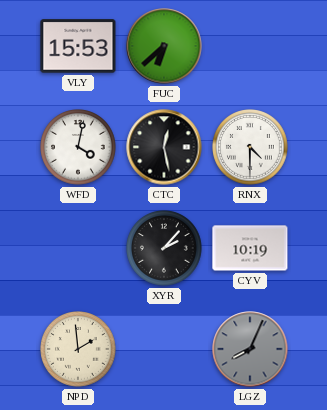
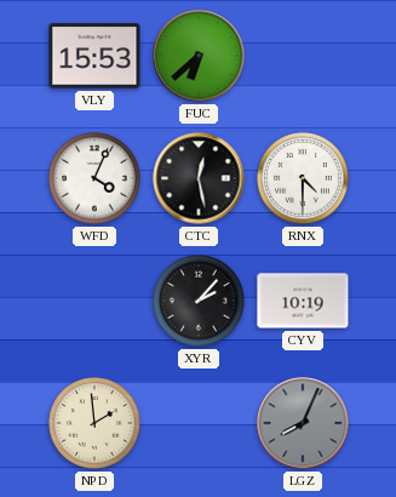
WFD: 4:02 -> 4:04
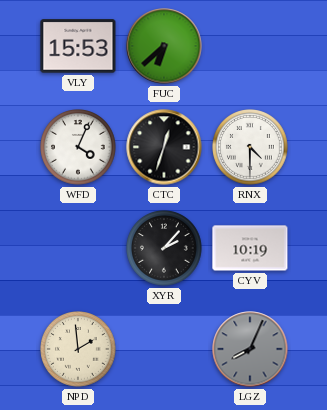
CTC: 12:28 -> 12:33
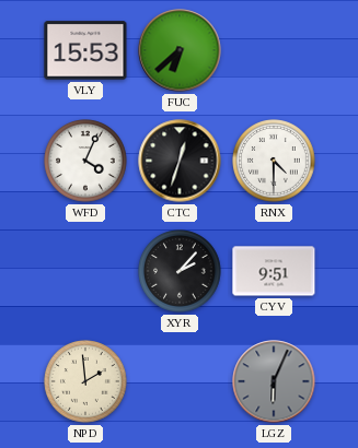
CYV: 10:19 -> 9:51
LGZ: 8:04 -> 6:04
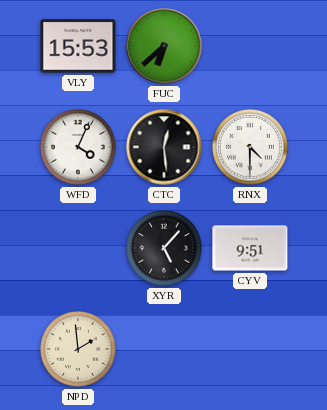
CTC: 12:33 -> 12:29
XYR: 2:07 -> 5:07
LGZ: 6:04 -> none
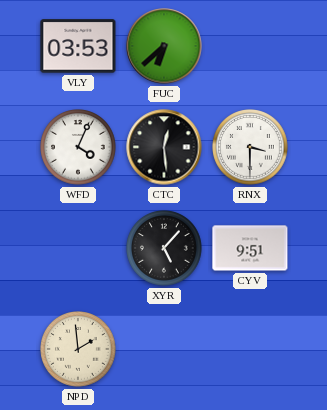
VLY: 15:53 -> 03:53
RNX: 4:30 -> 3:30
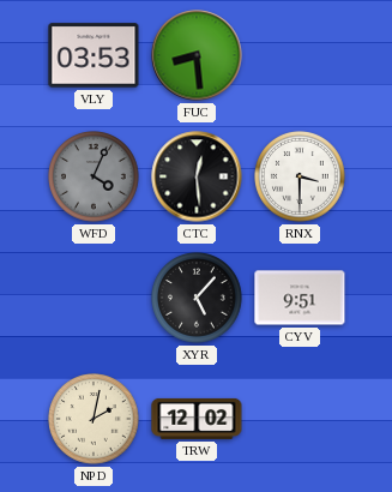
FUC: 6:38 -> 8:29
WFD dial: white -> grey
NPD: 1:59 -> 2:02
TRW: none -> 12:02
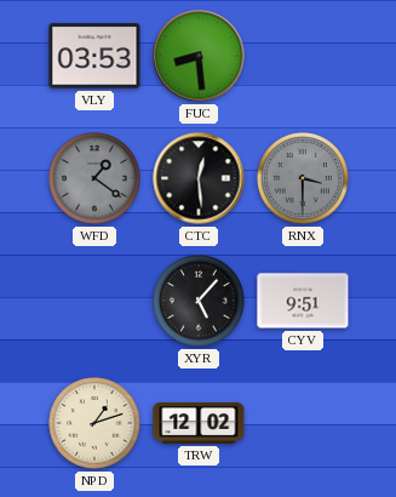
WFD: 4:04 -> 1:21
RNX dial: white -> grey
NPD: 2:02 -> 1:12
